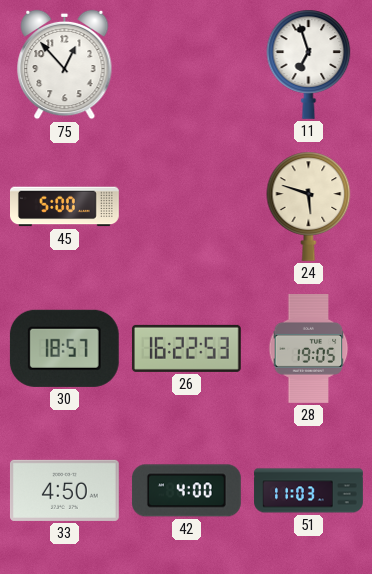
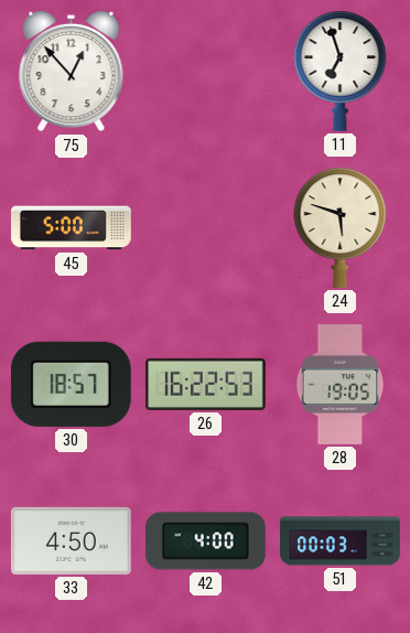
51: 11:03 -> 00:03
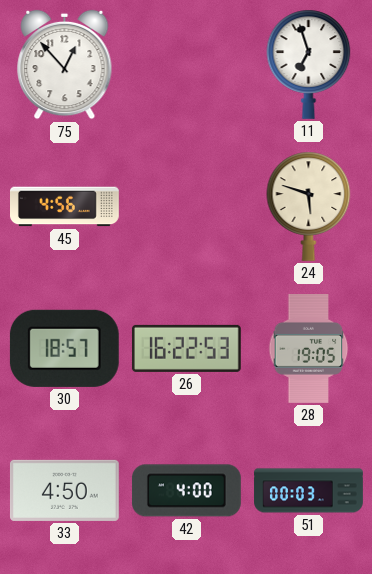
45: 5:00 -> 4:56
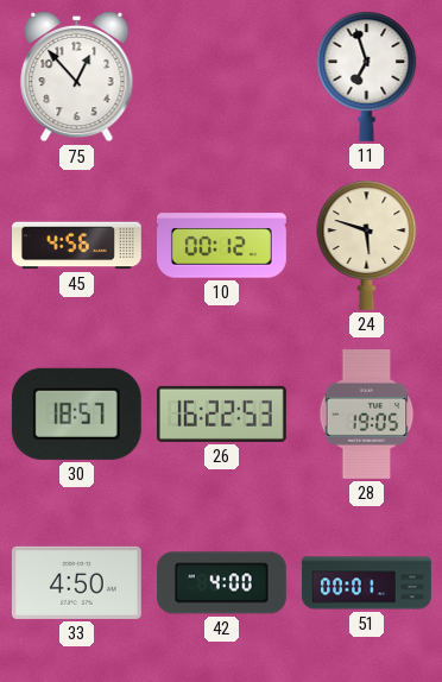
10: none -> 00:12
51: 00:03 -> 00:01
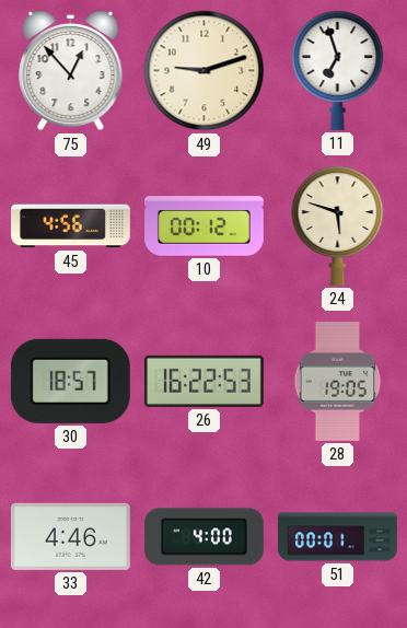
49: none -> 9:12
33: 4:50 -> 4:46
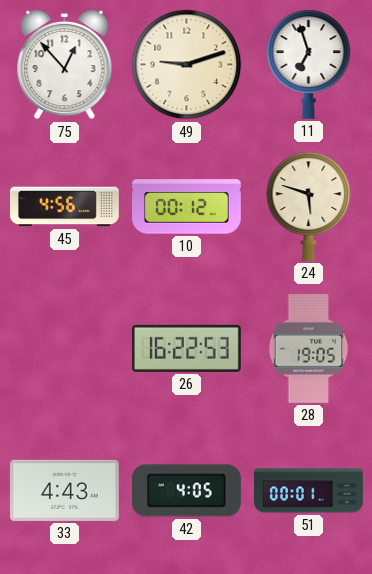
30: 18:57 -> none
33: 4:46 -> 4:43
42: 4:00 -> 4:05
